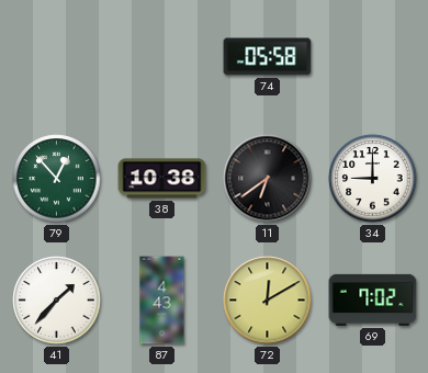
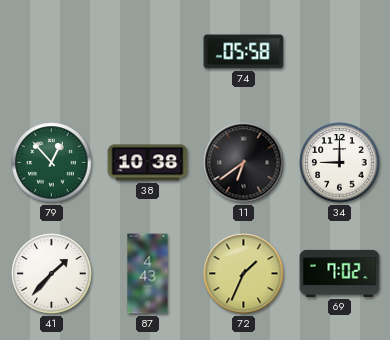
72: 12:10 -> 1:34
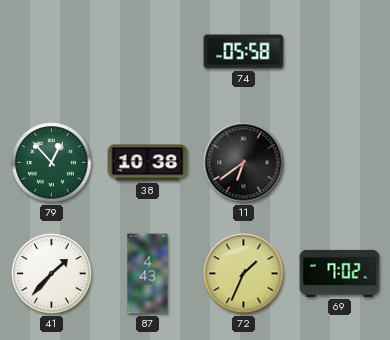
34: 9:00 -> none
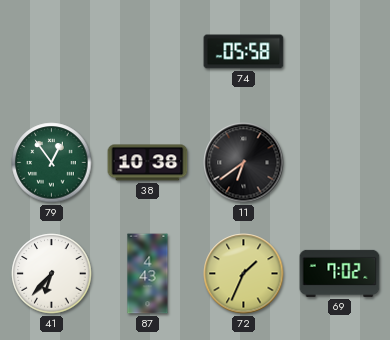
79: 12:53 -> 12:54
41: 1:37 -> 6:37
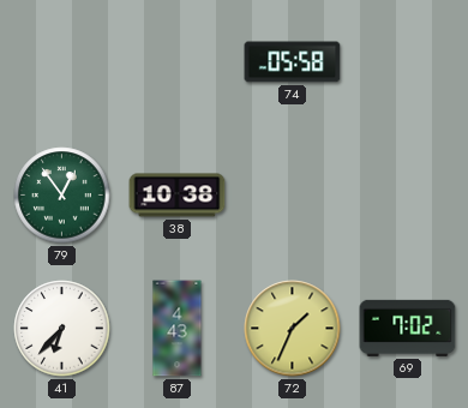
11: 6:39 -> none
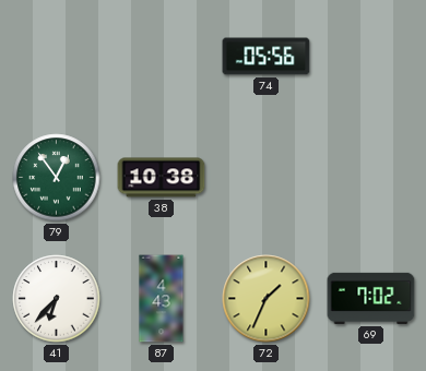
74: 05:58 -> 05:56
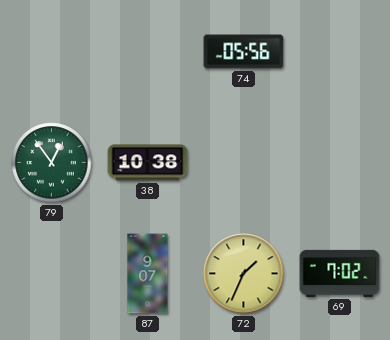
41: 6:37 -> none
87: 4:43 -> 9:07
